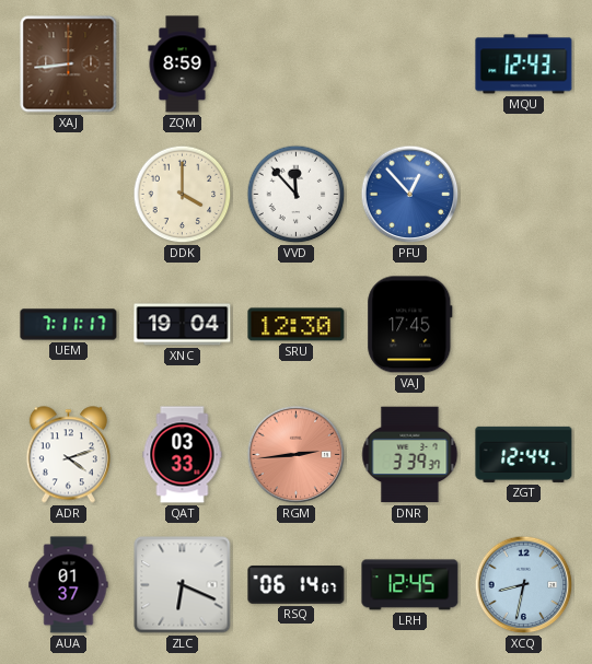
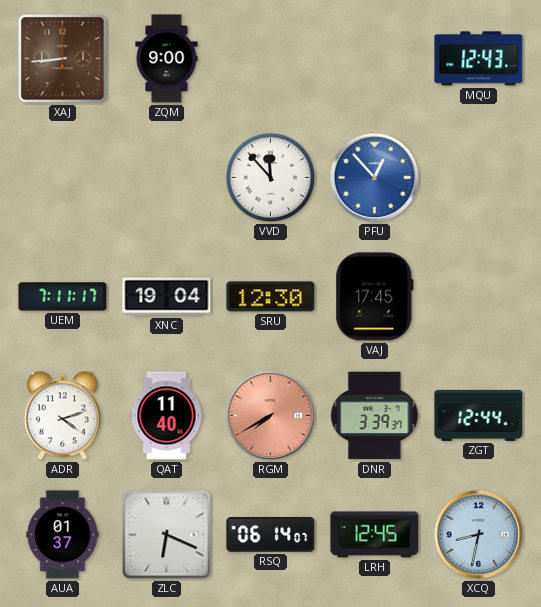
ZQM: 8:59 -> 9:00
DDK: 4:00 -> none
QAT: 03:33 -> 11:40
RGM: 2:44 -> 7:40
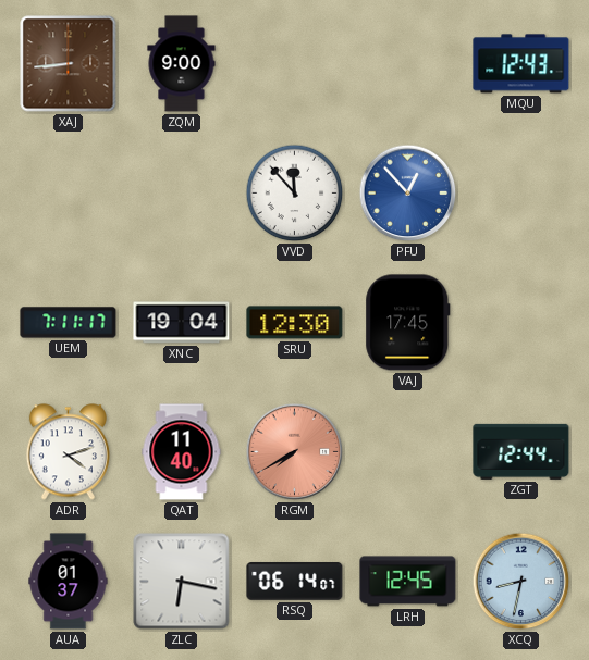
DNR: 3:39 -> none
ZLC: 6:19 -> 6:17
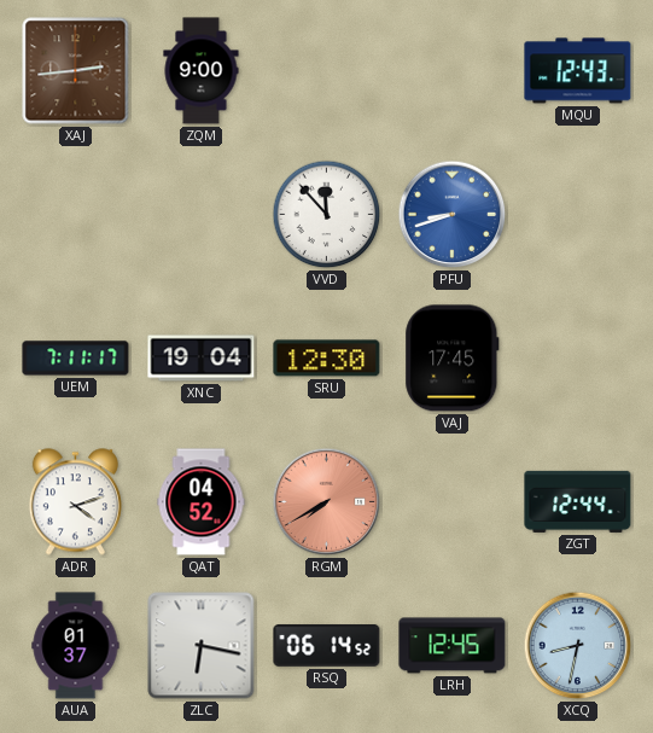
XAJ: 8:44 -> 2:44
PFU: 12:53 -> 8:42
QAT: 11:40 -> 04:52
RSQ: 06:14:07 -> 06:14:52
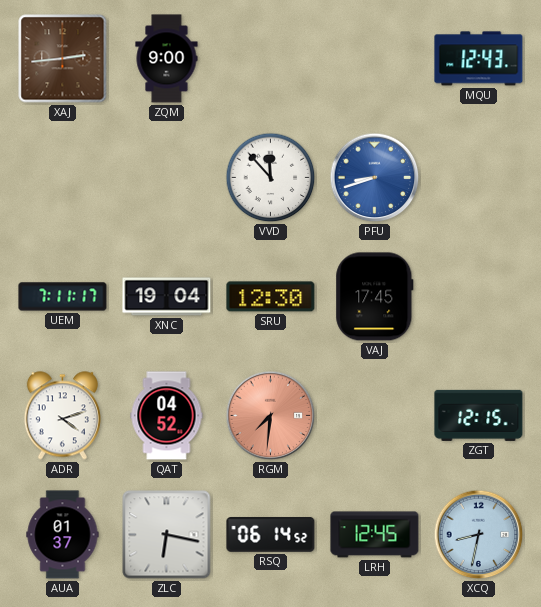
RGM: 7:40 -> 7:31
ZGT: 12:44 -> 12:15
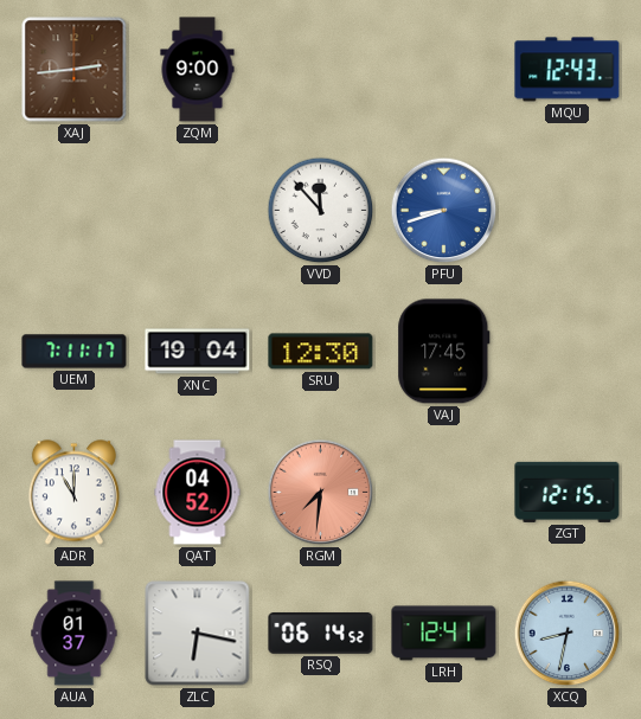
ADR: 4:12 -> 11:00
LRH: 12:45 -> 12:41
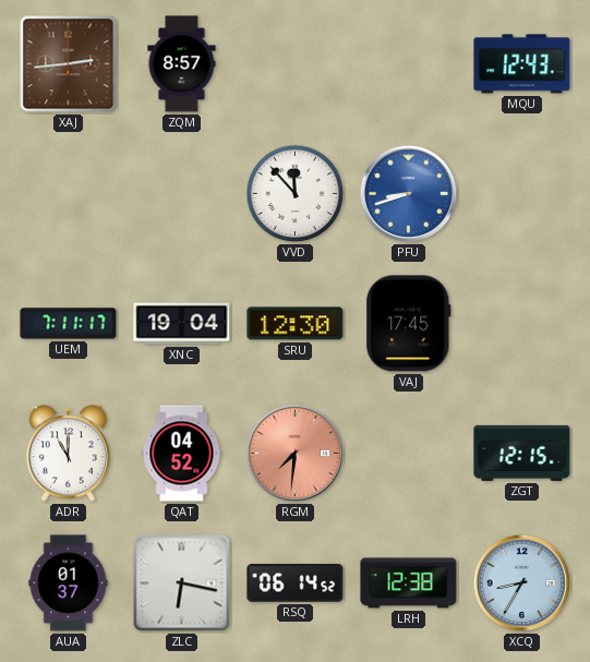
ZQM: 9:00 -> 8:57
LRH: 12:41 -> 12:38
XCQ: 8:32 -> 8:35
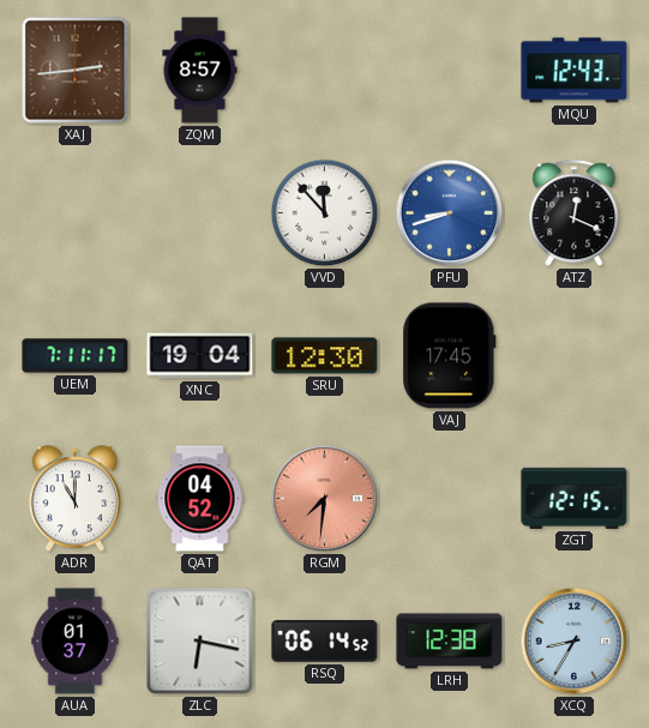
ATZ: none -> 12:19
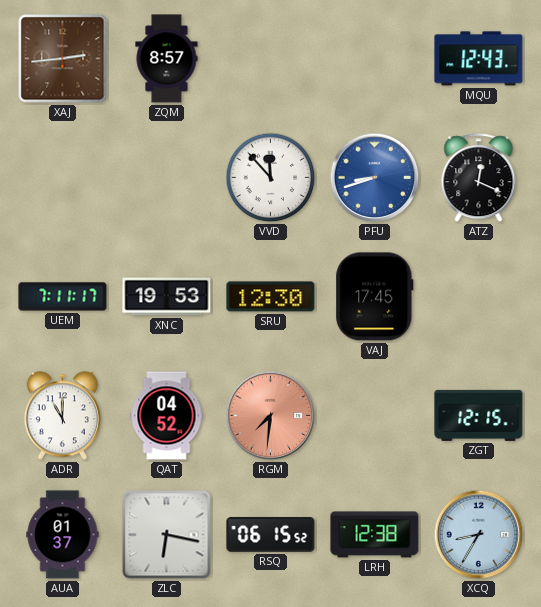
XNC: 19:04 -> 19:53
RSQ: 06:14 -> 06:15
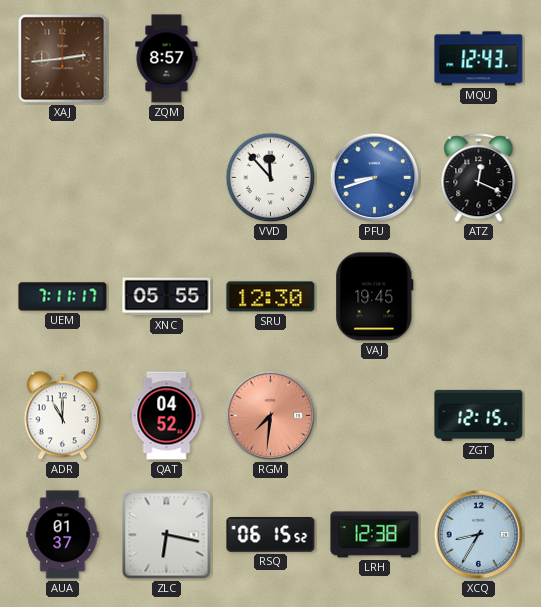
XNC: 19:53 -> 05:55
VAJ: 17:45 -> 19:45
